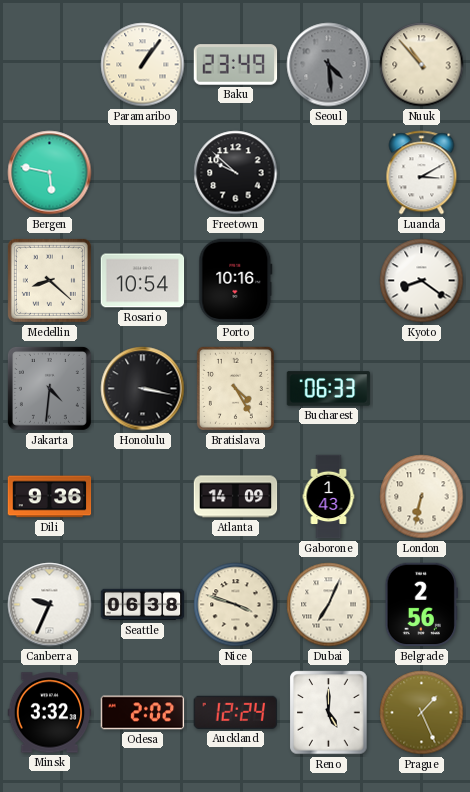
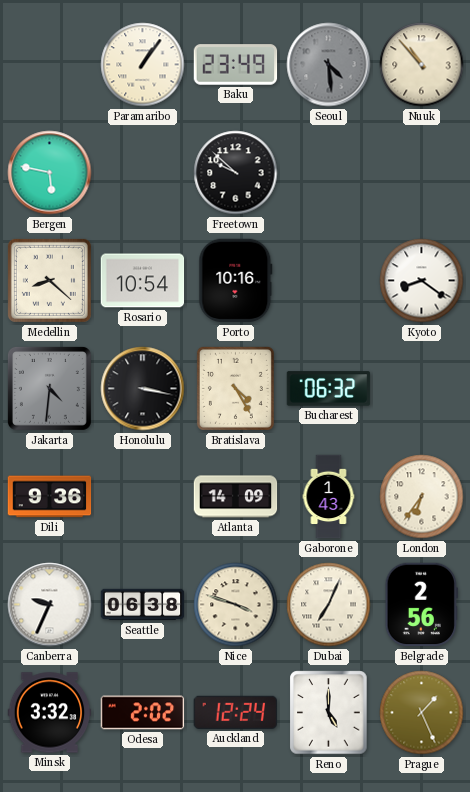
Luanda: 3:10 -> none
Bucharest: 06:33 -> 06:32
London: 6:32 -> 6:36
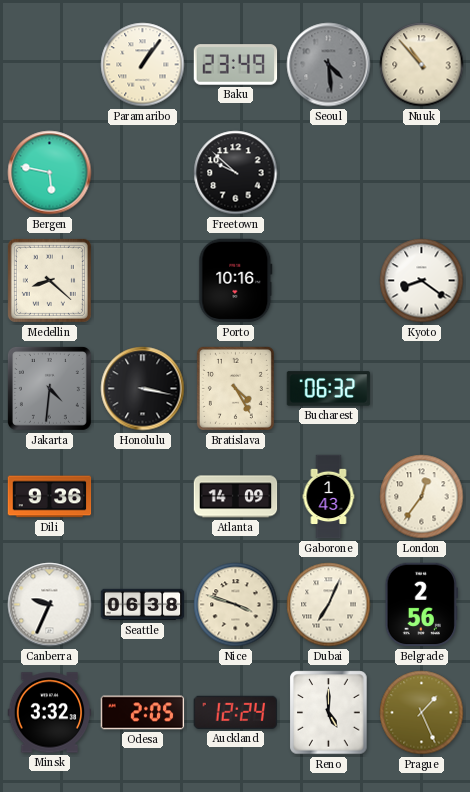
Rosario: 10:54 -> none
London: 6:36 -> 12:36
Odesa: 2:02 -> 2:05
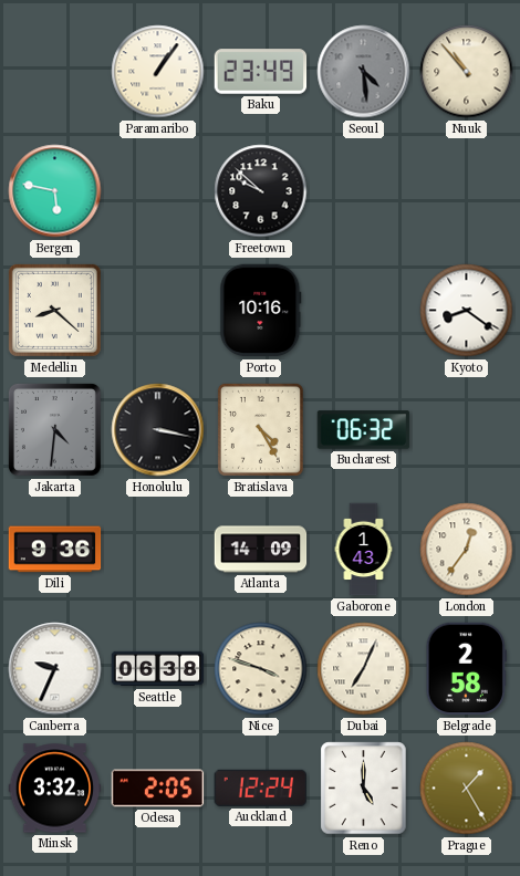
Belgrade: 2:56 -> 2:58
Prague: 1:26 -> 1:25
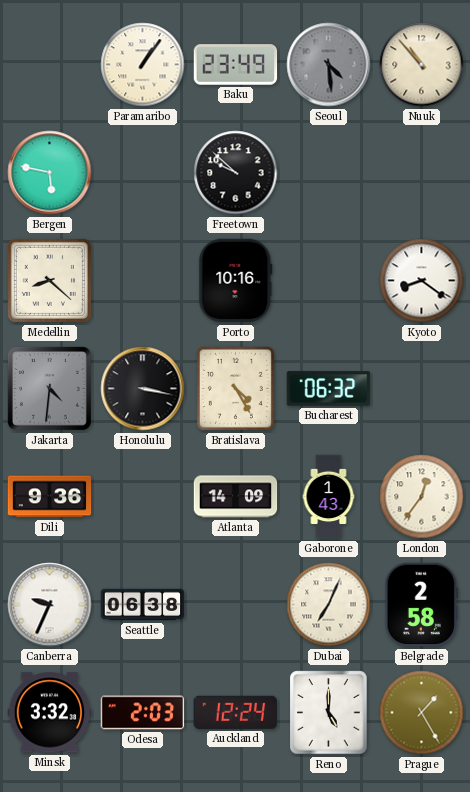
Nice: 3:48 -> none
Odesa: 2:05 -> 2:03
